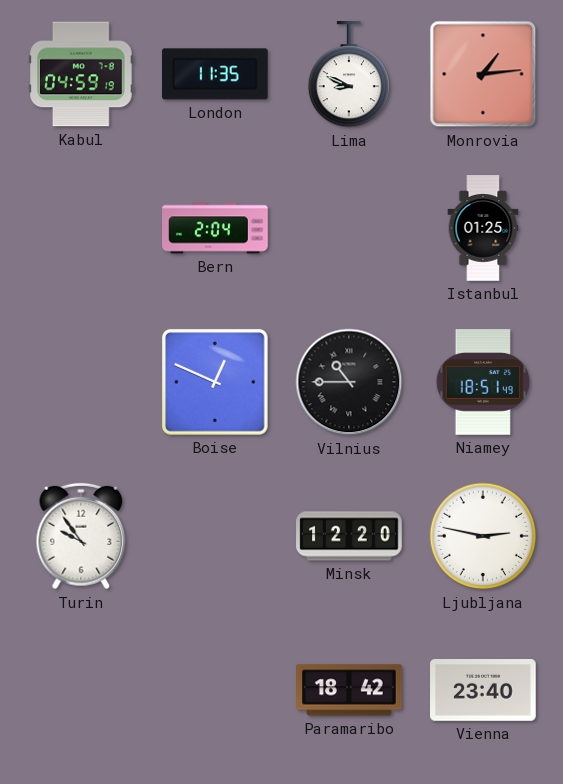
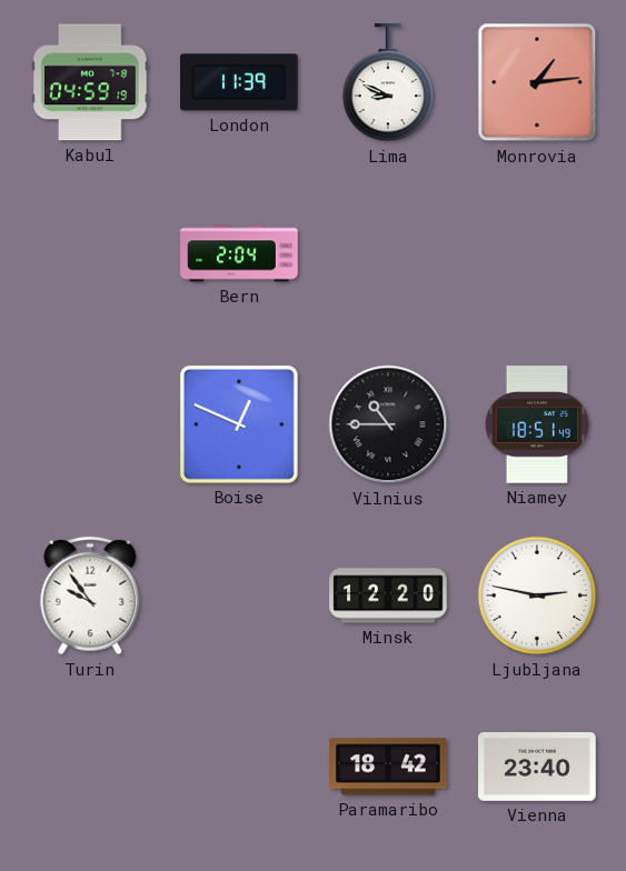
London: 11:35 -> 11:39
Istanbul: 01:25 -> none
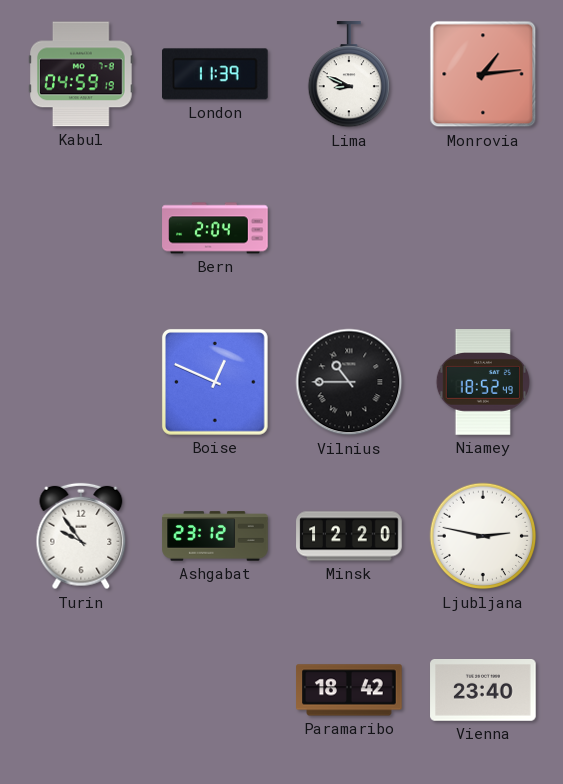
Niamey: 18:51 -> 18:52
Ashgabat: none -> 23:12
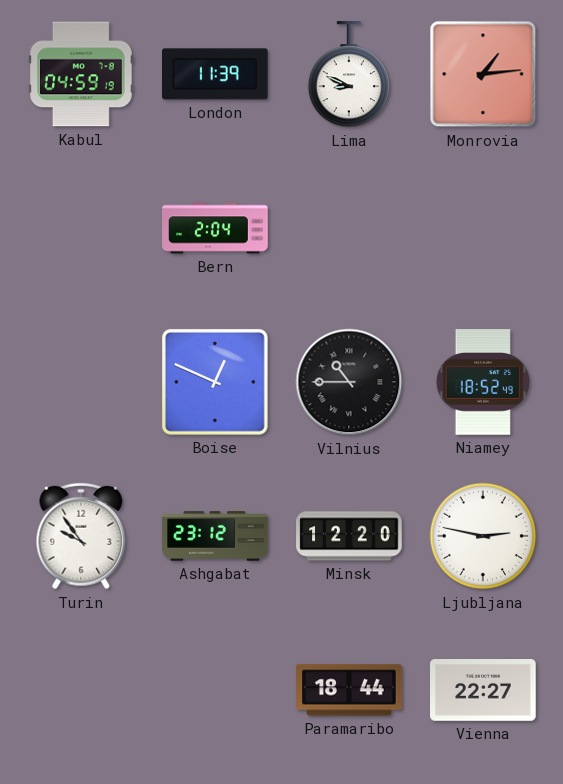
Paramaribo: 18:42 -> 18:44
Vienna: 23:40 -> 22:27
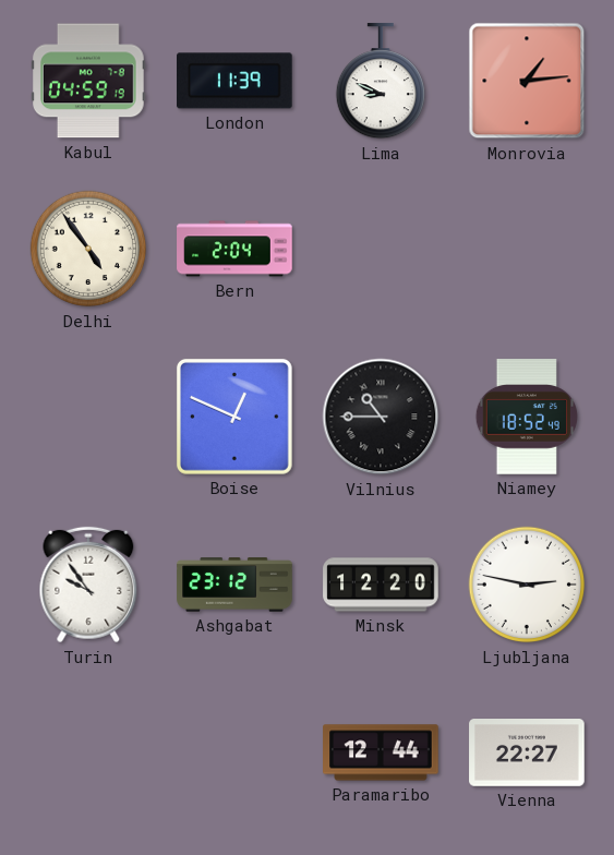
Delhi: none -> 4:54
Paramaribo: 18:44 -> 12:44
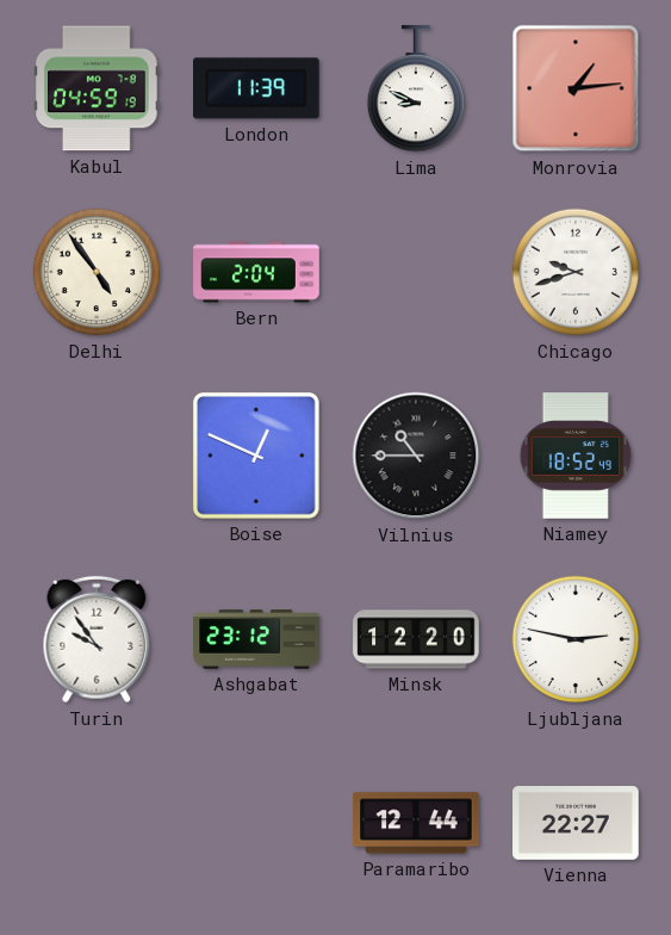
Chicago: none -> 9:42
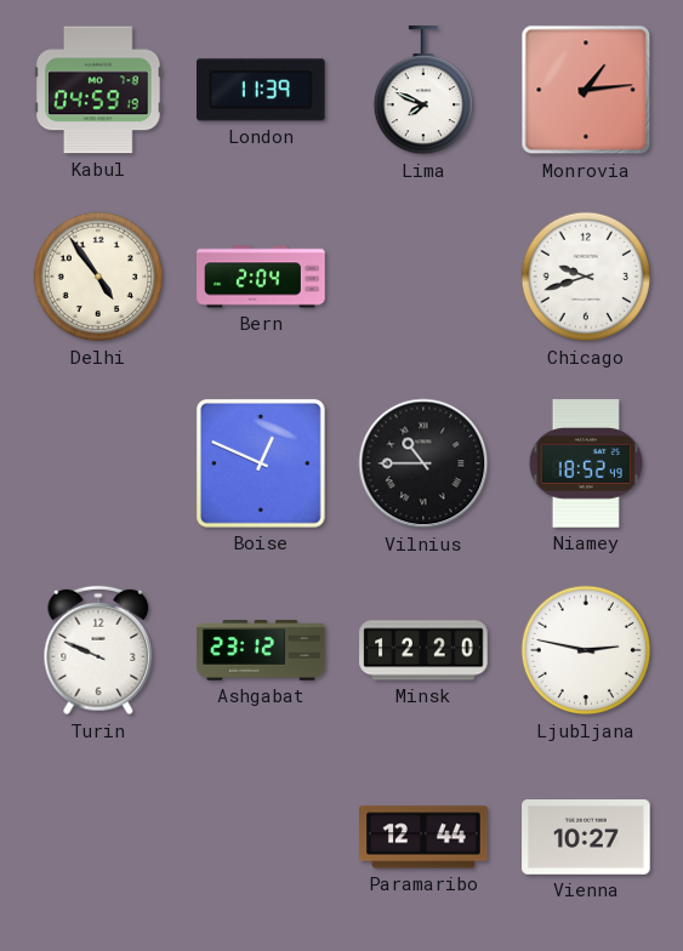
Lima: 8:49 -> 7:49
Turin: 9:54 -> 9:49
Vienna: 22:27 -> 10:27
